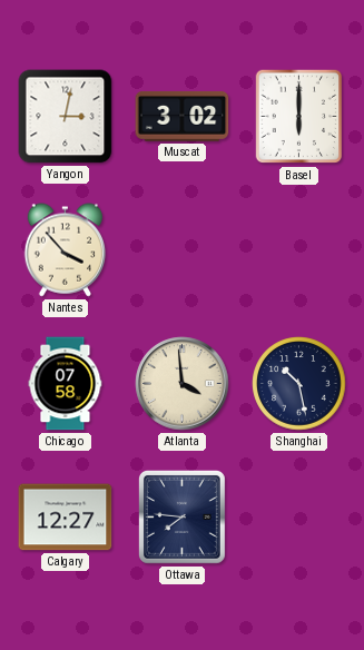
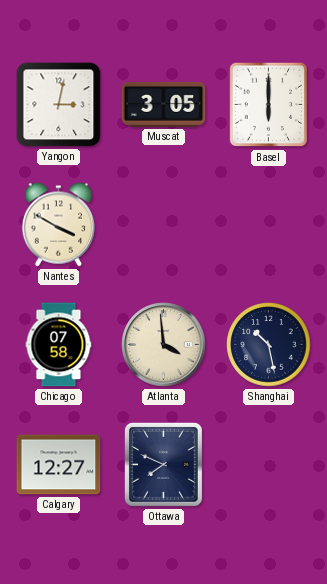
Muscat: 3:02 -> 3:05
Nantes: 3:53 -> 3:50
Ottawa: 7:46 -> 7:49
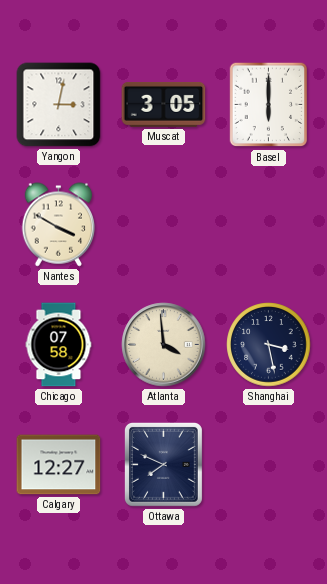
Shanghai: 10:28 -> 3:28
